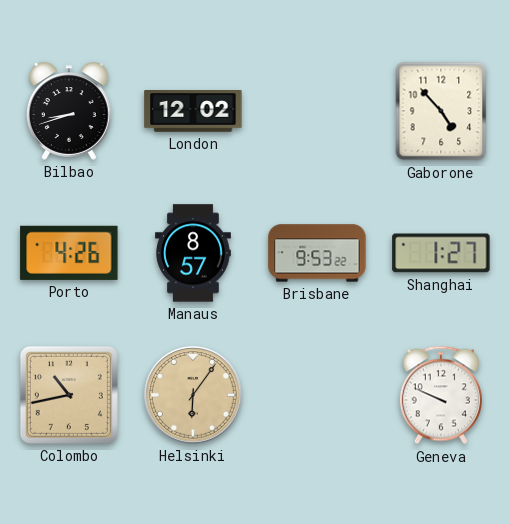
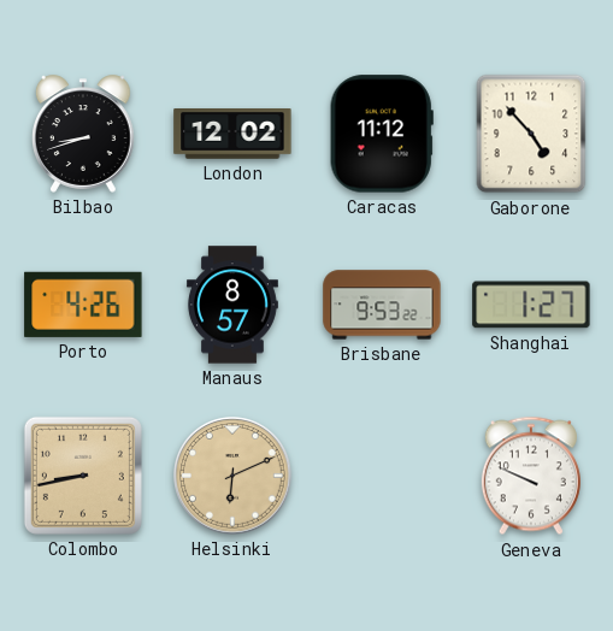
Caracas: none -> 11:12
Colombo: 10:43 -> 8:43
Helsinki: 6:06 -> 6:11
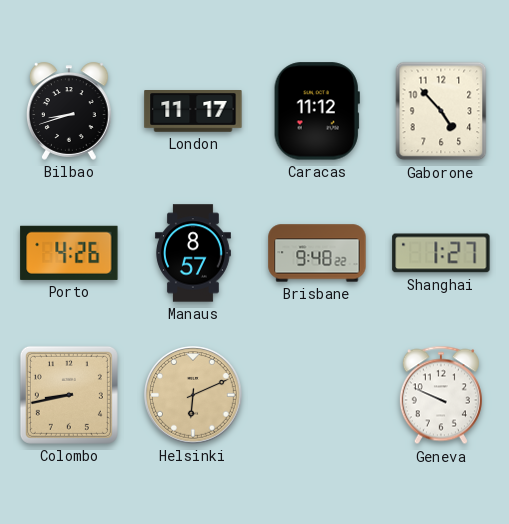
London: 12:02 -> 11:17
Brisbane: 9:53 -> 9:48
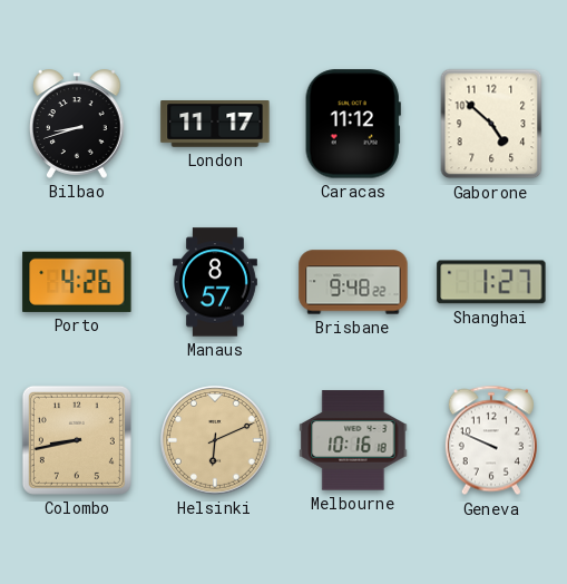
Gaborone: 4:53 -> 4:52
Melbourne: none -> 10:16
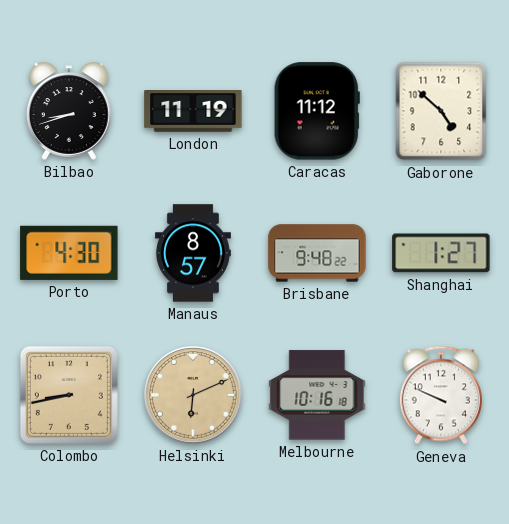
London: 11:17 -> 11:19
Porto: 4:26 -> 4:30
